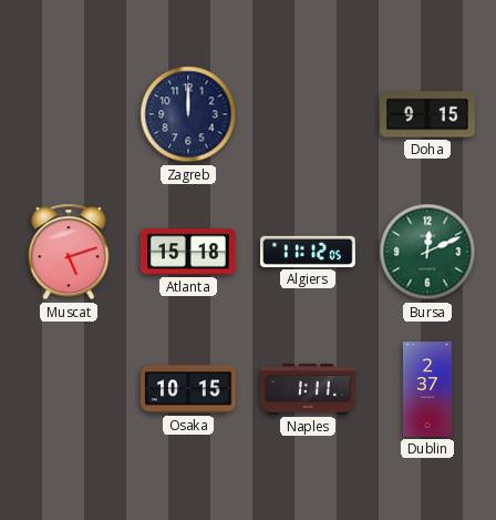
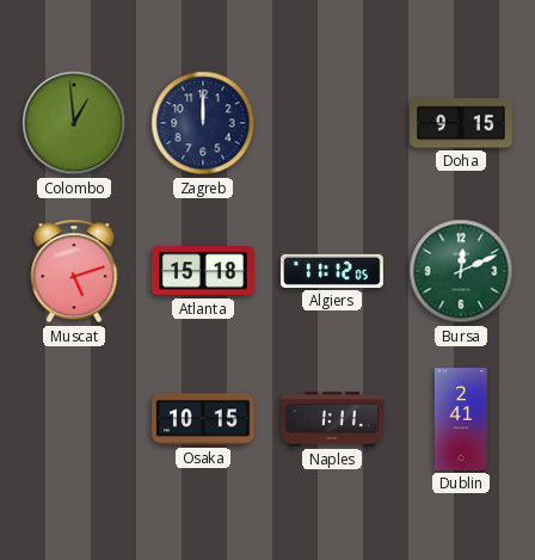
Colombo: none -> 12:59
Dublin: 2:37 -> 2:41
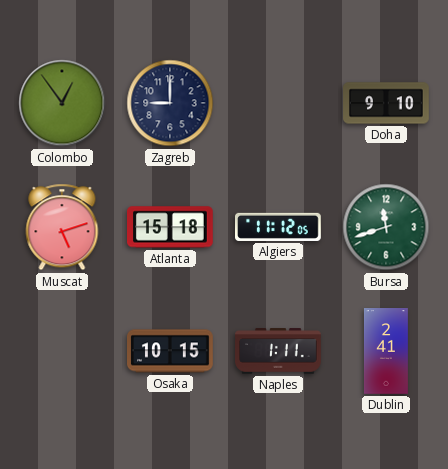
Colombo: 12:59 -> 12:54
Zagreb: 12:00 -> 9:00
Doha: 9:15 -> 9:10
Bursa: 12:11 -> 11:42
